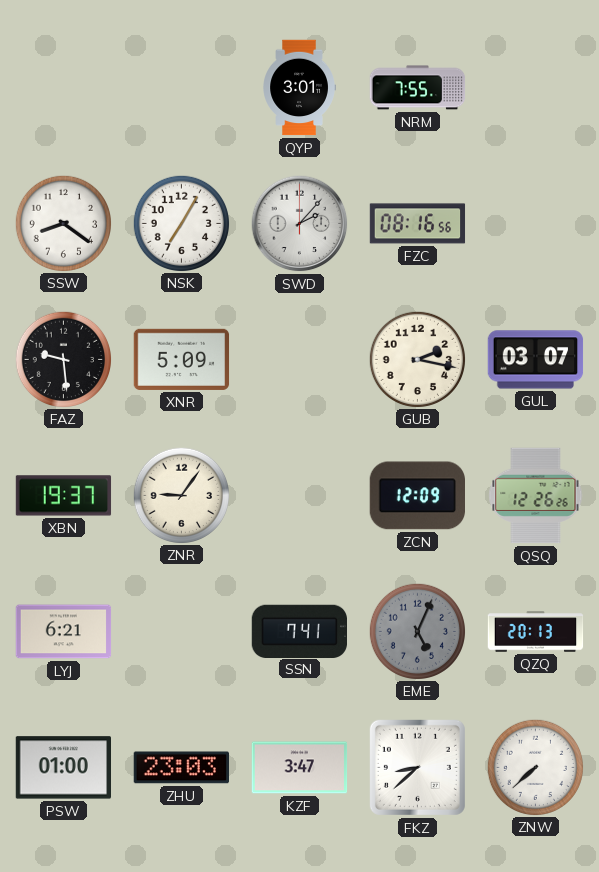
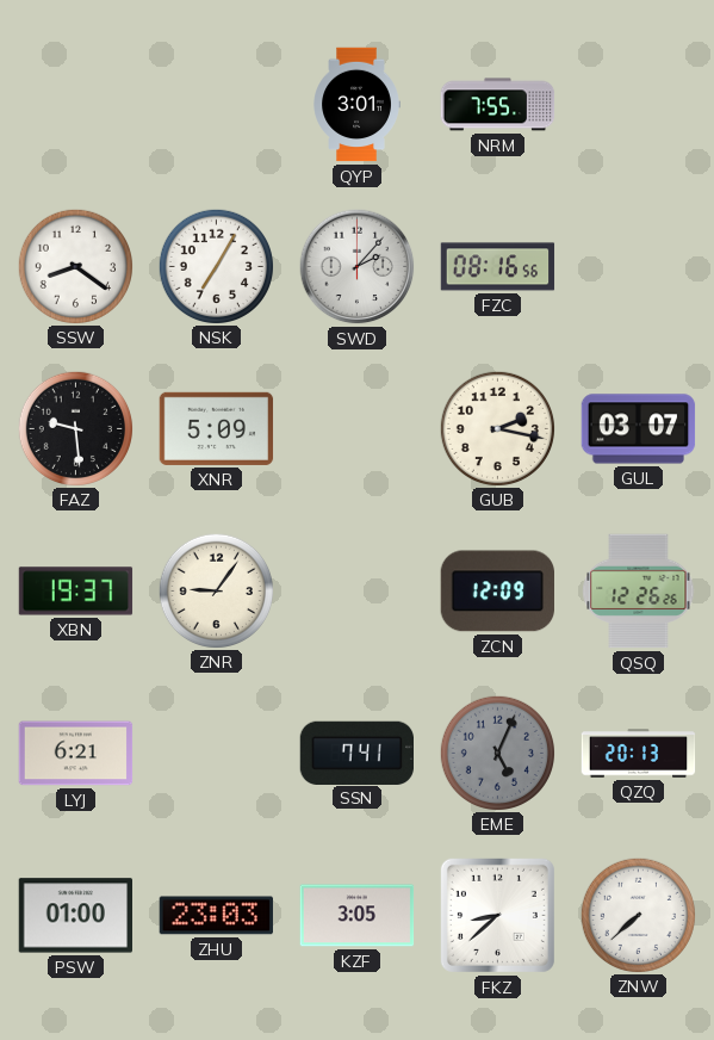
KZF: 3:47 -> 3:05
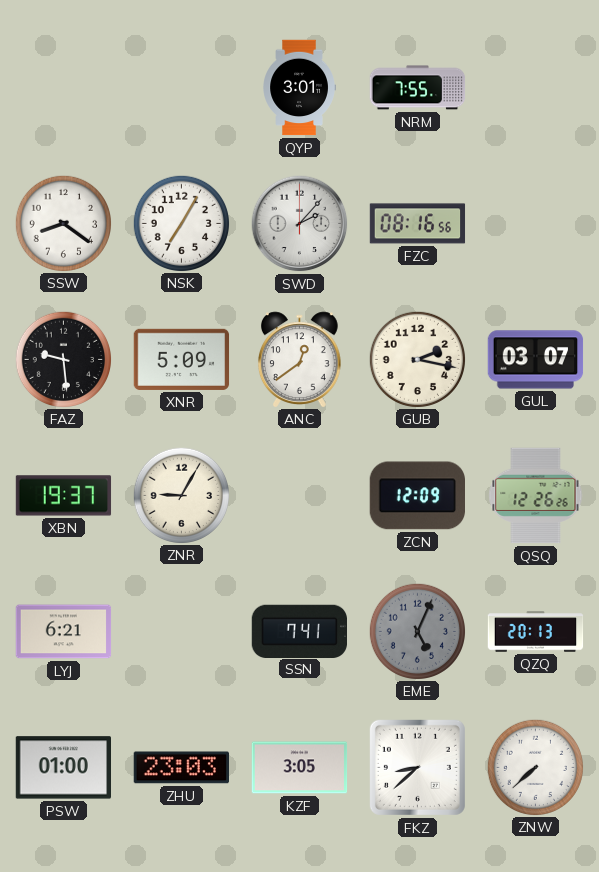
ANC: none -> 12:39
ZNR: 9:06 -> 9:05
